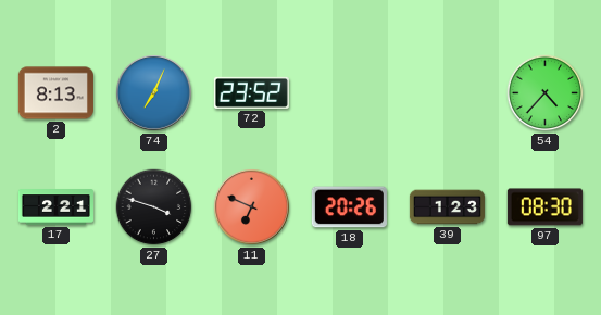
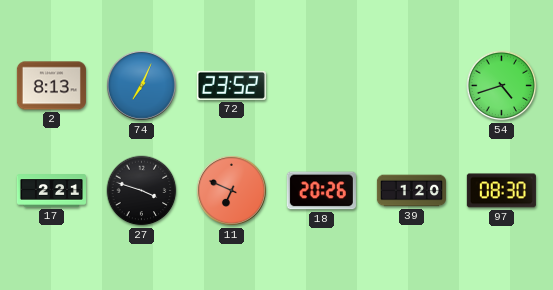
54: 4:37 -> 4:42
39: 1:23 -> 1:20
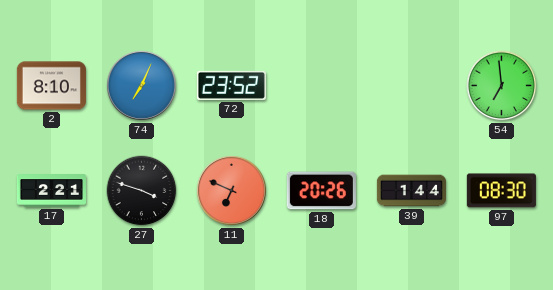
2: 8:13 -> 8:10
54: 4:42 -> 6:59
39: 1:20 -> 1:44
